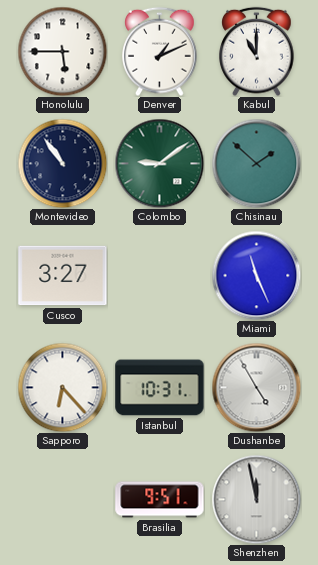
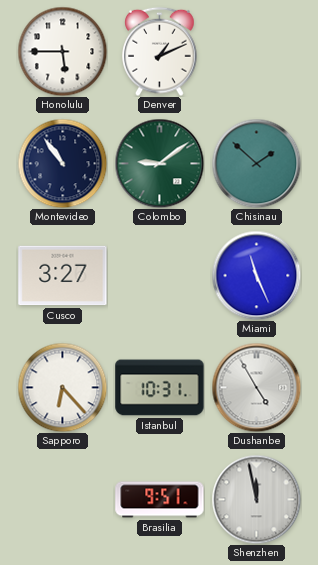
Kabul: 11:00 -> none
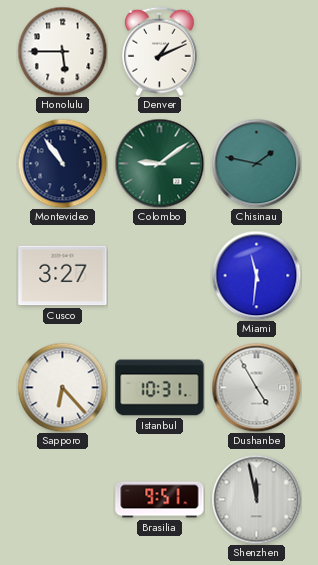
Chisinau: 1:52 -> 1:47
Miami: 11:26 -> 11:31
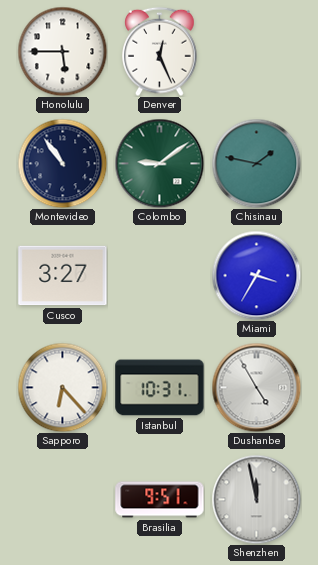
Denver: 1:11 -> 12:26
Miami: 11:31 -> 3:35
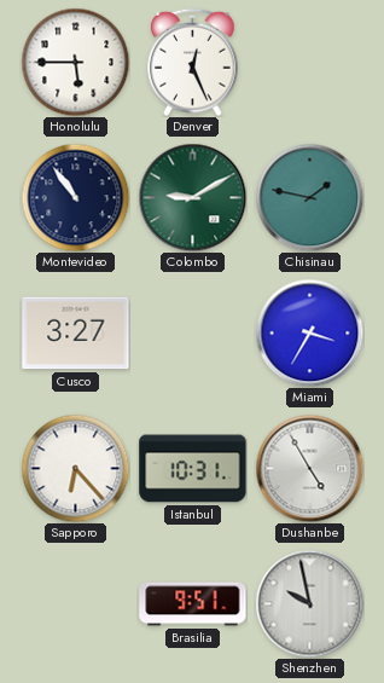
Colombo: 9:09 -> 9:10
Shenzhen: 11:58 -> 9:58
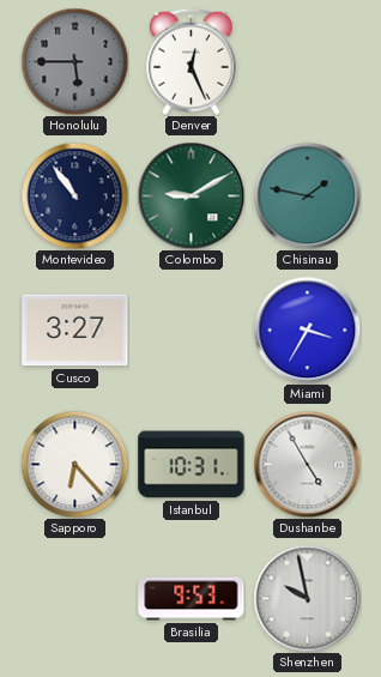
Honolulu dial: white -> grey
Brasilia: 9:51 -> 9:53
